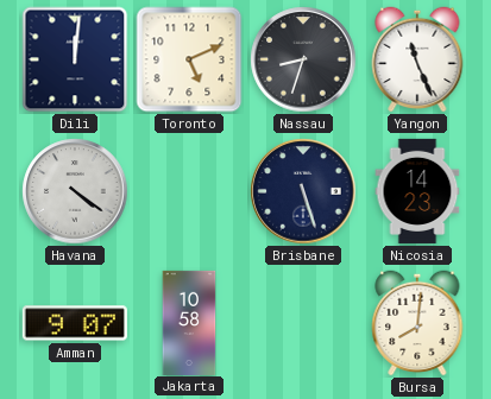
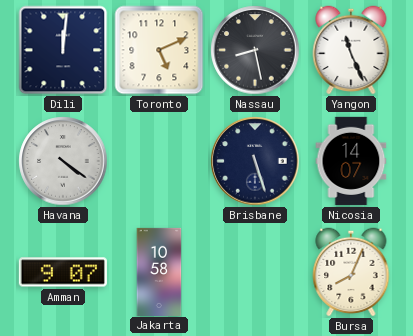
Nassau: 8:33 -> 8:28
Nicosia: 14:23 -> 14:07
Bursa: 8:01 -> 8:04
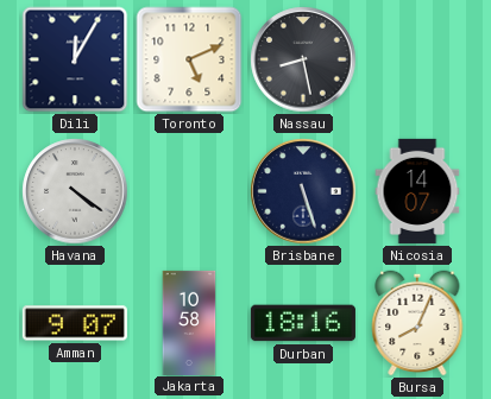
Dili: 12:01 -> 12:05
Yangon: 11:26 -> none
Durban: none -> 18:16
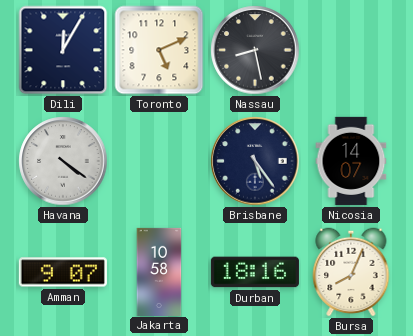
Brisbane: 5:27 -> 5:24
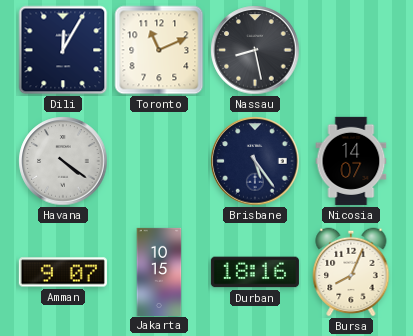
Toronto: 5:11 -> 11:11
Jakarta: 10:58 -> 10:15
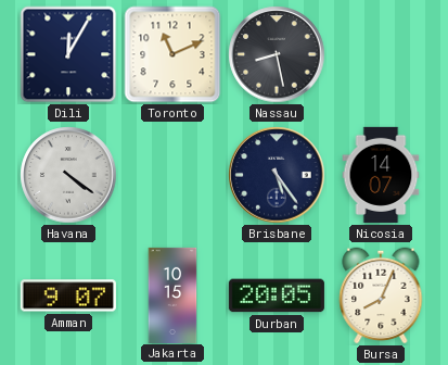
Durban: 18:16 -> 20:05
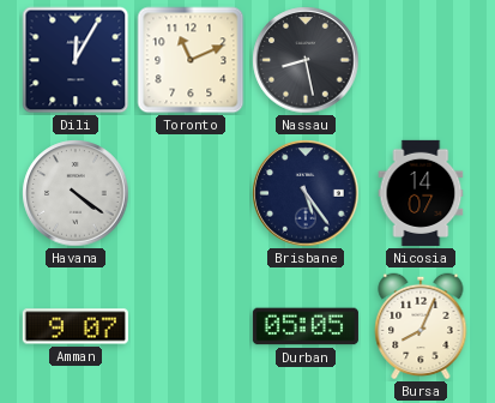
Jakarta: 10:15 -> none
Durban: 20:05 -> 05:05
